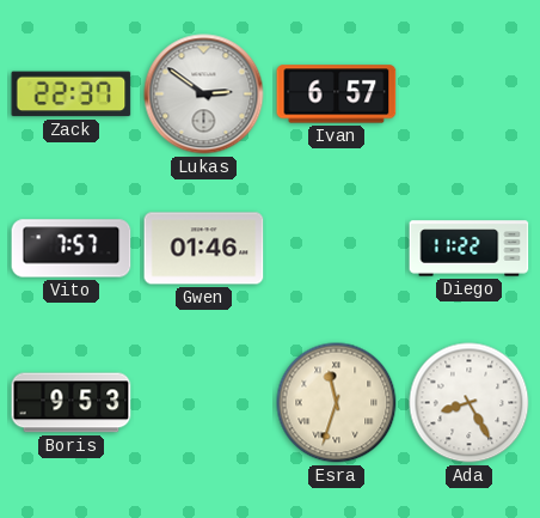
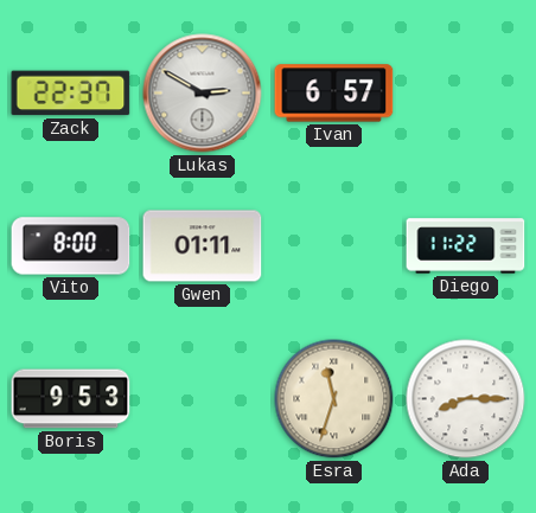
Lukas: 2:51 -> 2:50
Vito: 7:57 -> 8:00
Gwen: 01:46 -> 01:11
Ada: 8:25 -> 8:15
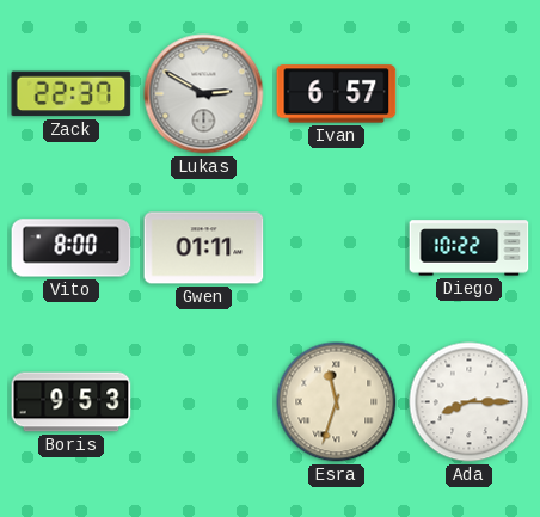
Diego: 11:22 -> 10:22
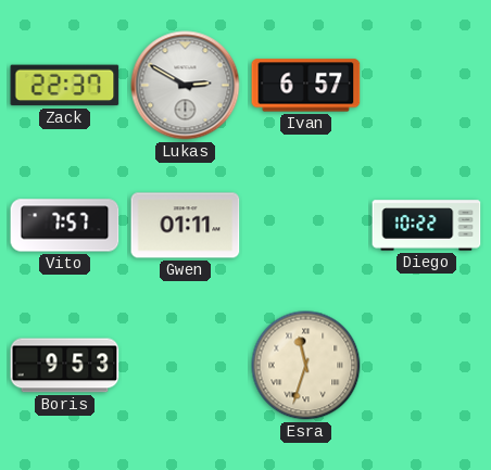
Vito: 8:00 -> 7:57
Ada: 8:15 -> none
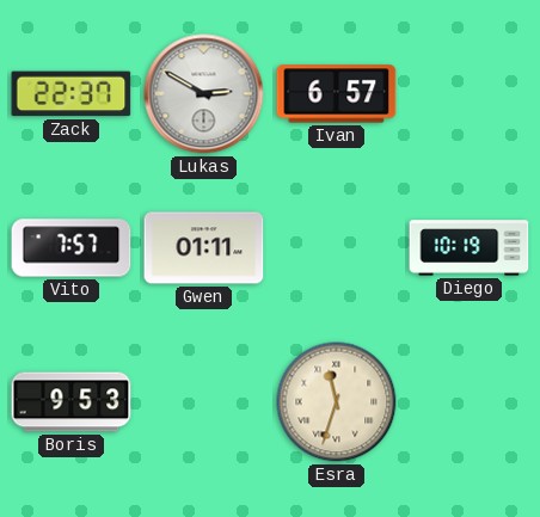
Diego: 10:22 -> 10:19
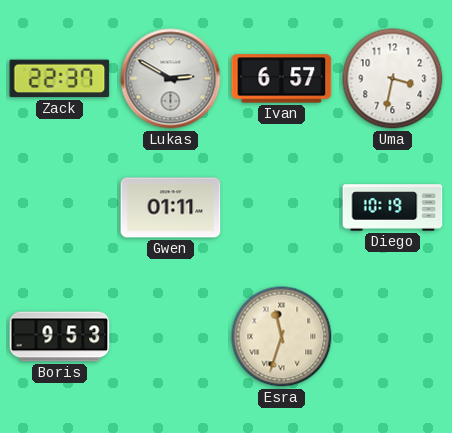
Uma: none -> 3:32
Vito: 7:57 -> none
